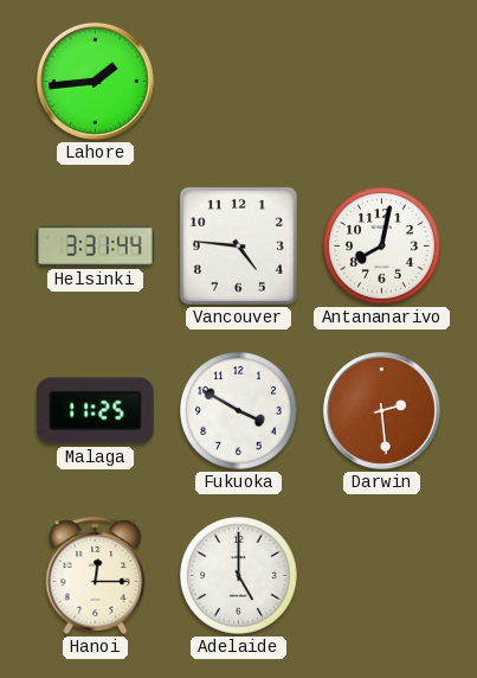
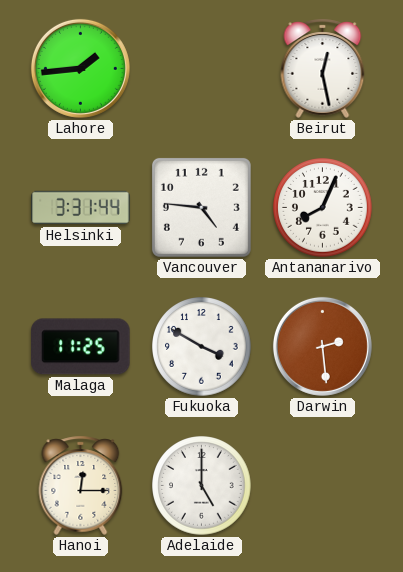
Beirut: none -> 12:28
Antananarivo: 8:02 -> 8:04
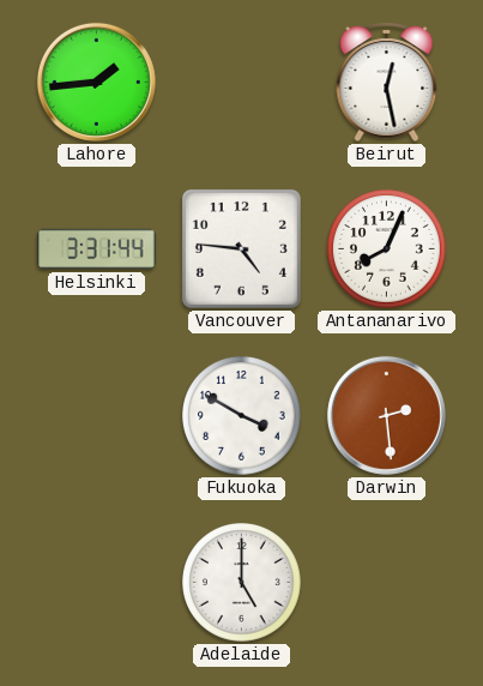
Malaga: 11:25 -> none
Hanoi: 12:15 -> none
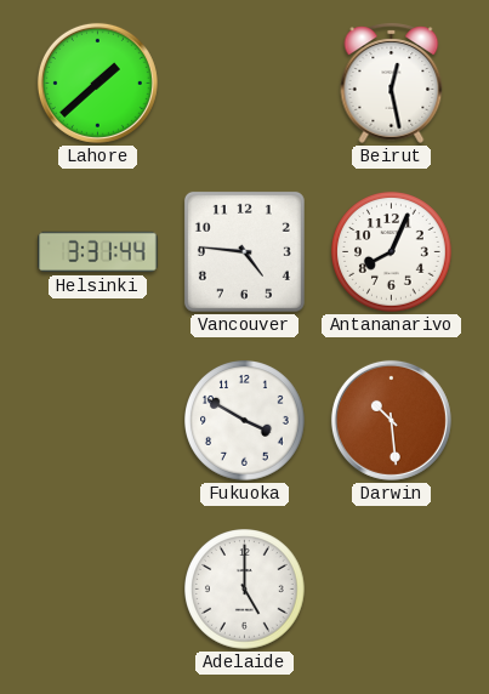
Lahore: 1:44 -> 1:38
Darwin: 2:29 -> 10:29
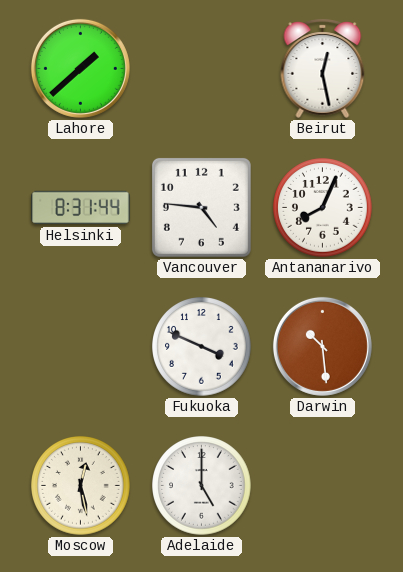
Helsinki: 3:31 -> 8:31
Fukuoka: 3:50 -> 3:49
Moscow: none -> 12:28
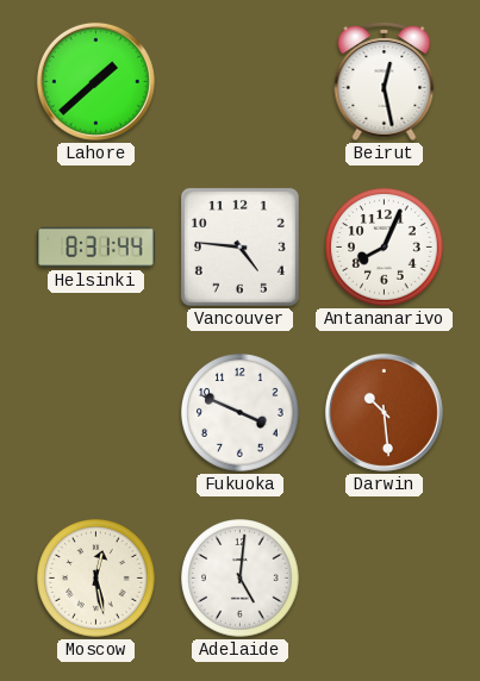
Adelaide: 5:00 -> 5:01
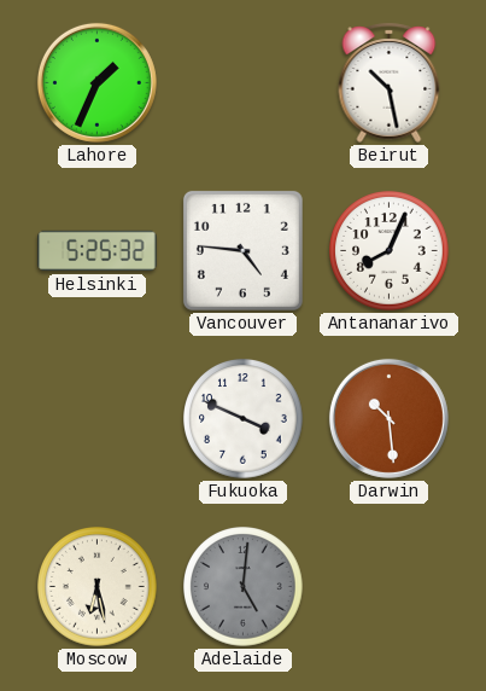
Lahore: 1:38 -> 1:34
Beirut: 12:28 -> 10:28
Helsinki: 8:31 -> 5:25
Moscow: 12:28 -> 6:28
Adelaide dial: white -> grey
